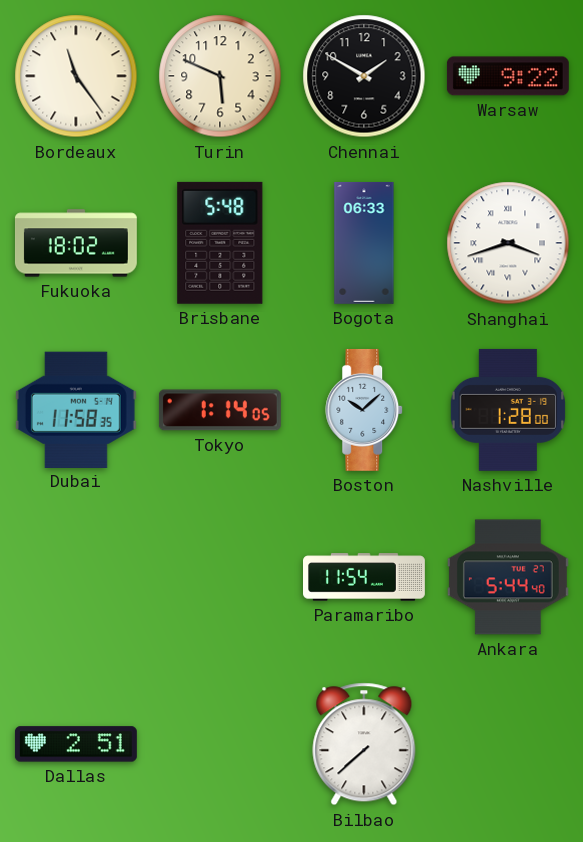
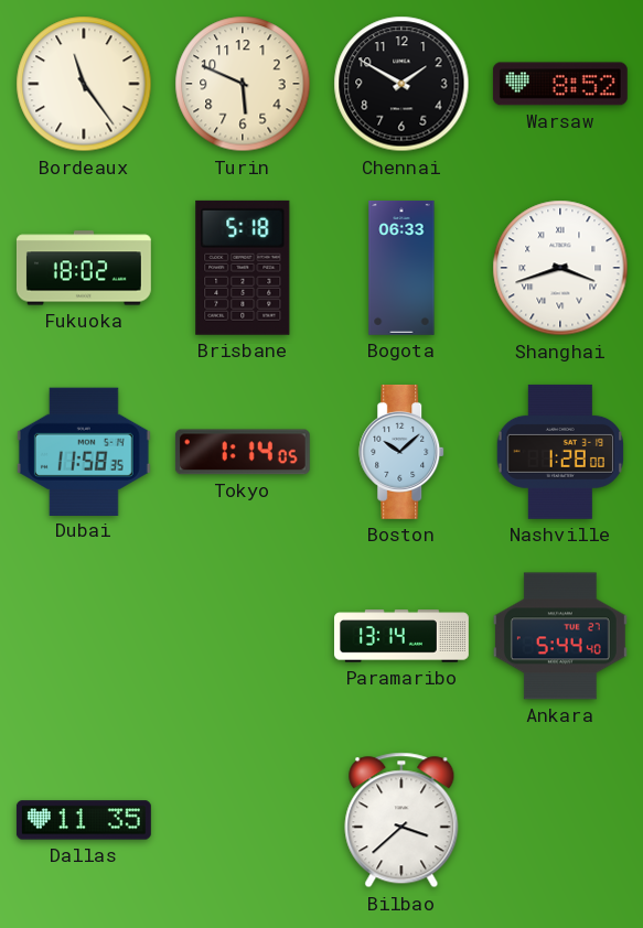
Warsaw: 9:22 -> 8:52
Brisbane: 5:48 -> 5:18
Paramaribo: 11:54 -> 13:14
Dallas: 2:51 -> 11:35
Bilbao: 7:38 -> 3:38
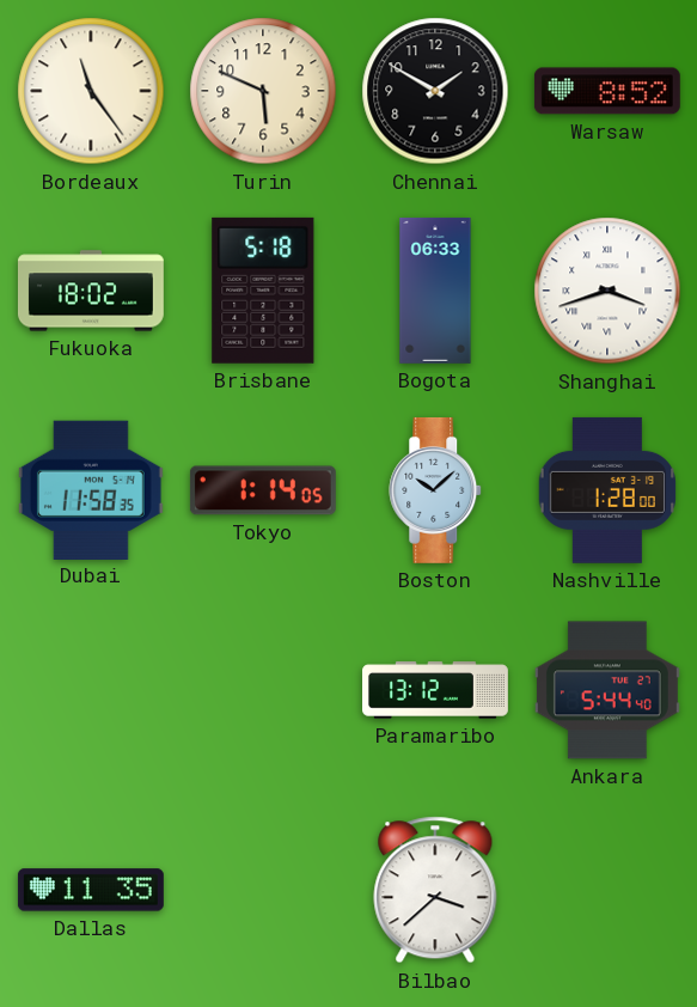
Paramaribo: 13:14 -> 13:12
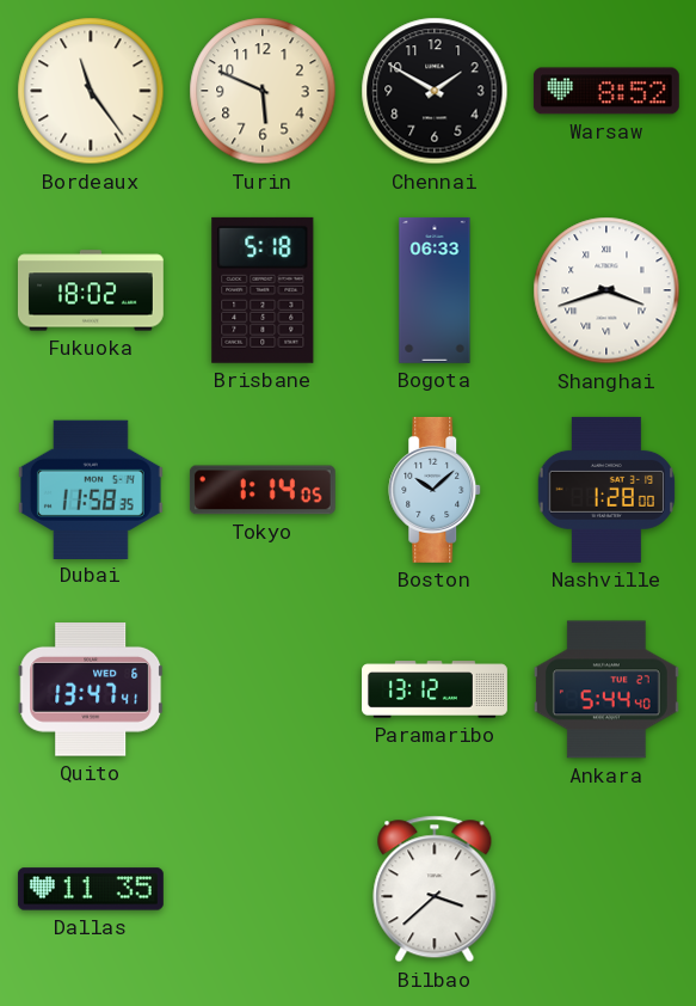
Quito: none -> 13:47
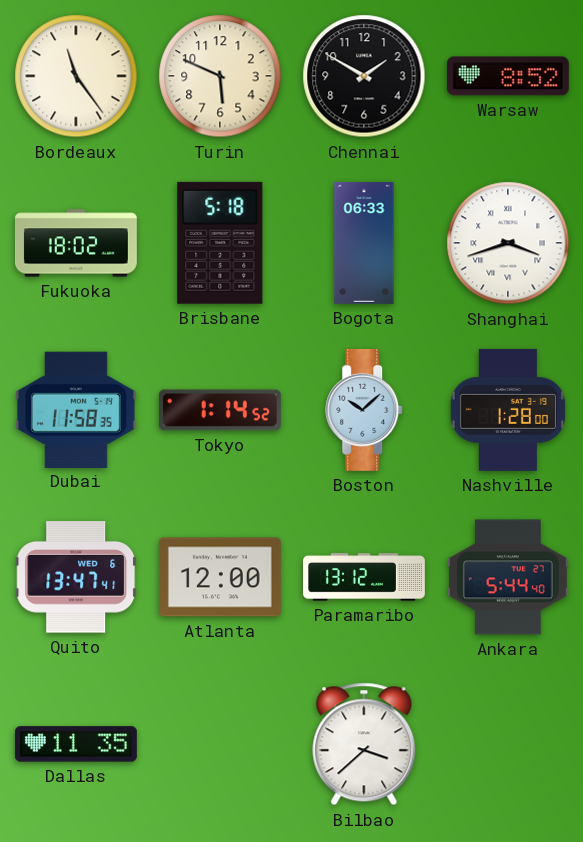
Tokyo: 1:14:05 -> 1:14:52
Atlanta: none -> 12:00
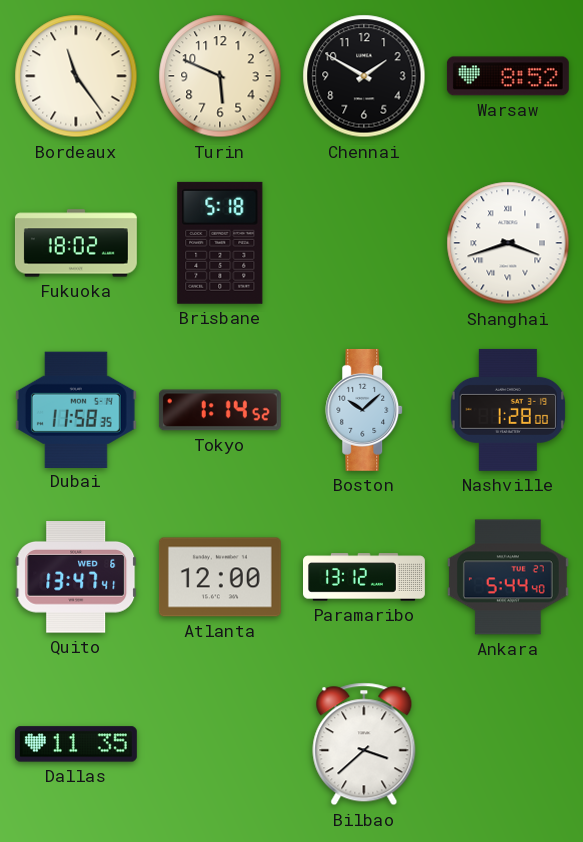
Bogota: 06:33 -> none
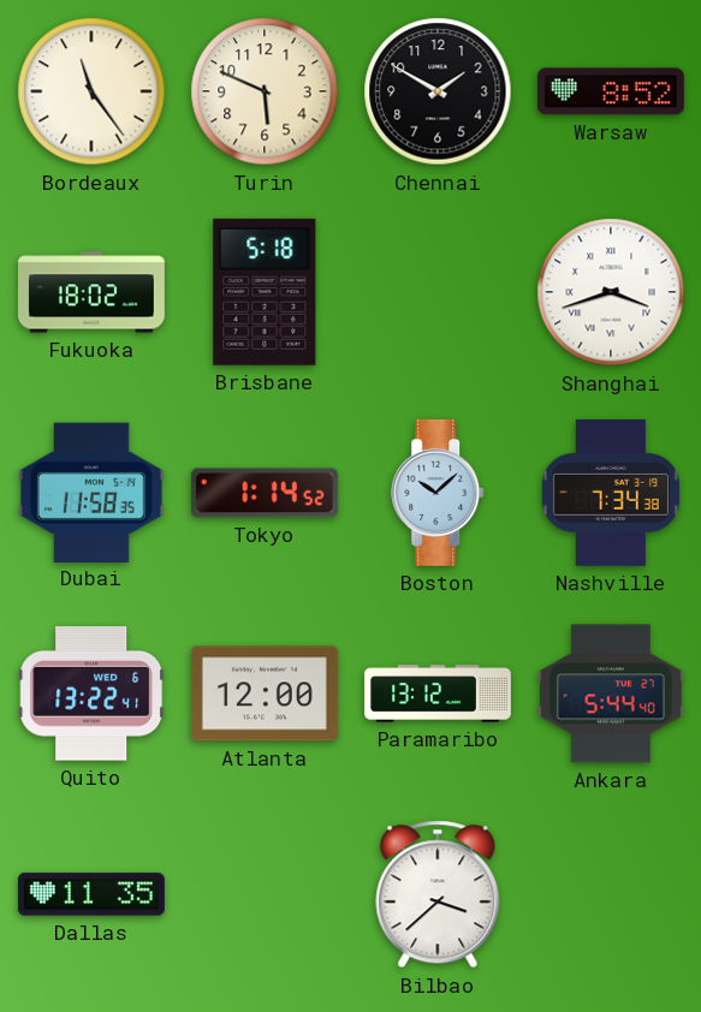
Nashville: 1:28 -> 7:34
Quito: 13:47 -> 13:22
